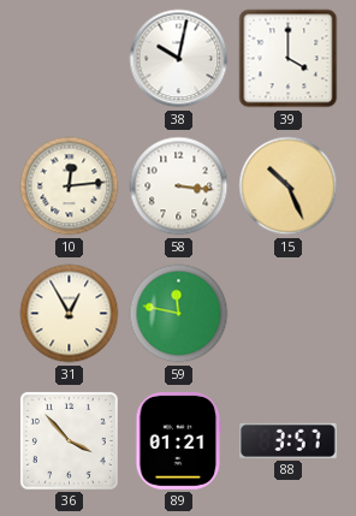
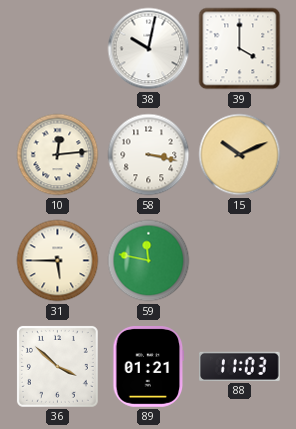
58: 3:16 -> 3:17
15: 10:26 -> 10:11
31: 12:55 -> 5:45
36: 3:53 -> 3:52
88: 3:57 -> 11:03
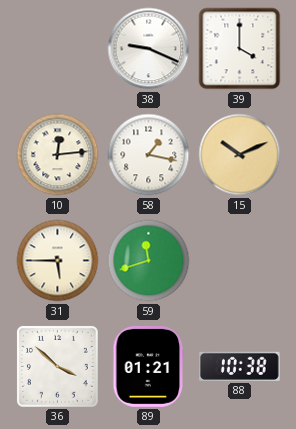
38: 10:02 -> 9:19
58: 3:17 -> 1:17
59: 11:47 -> 11:42
88: 11:03 -> 10:38
